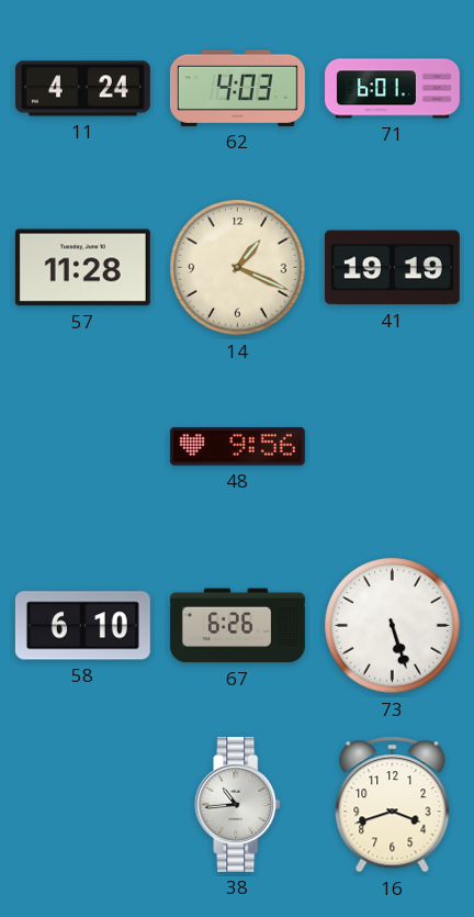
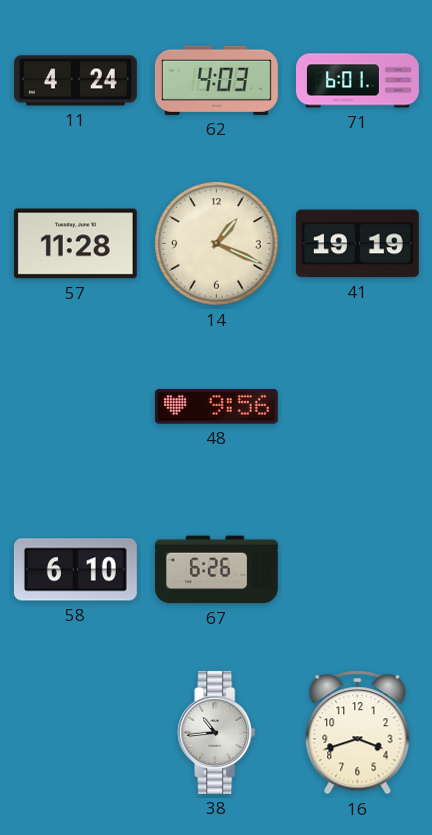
73: 5:27 -> none
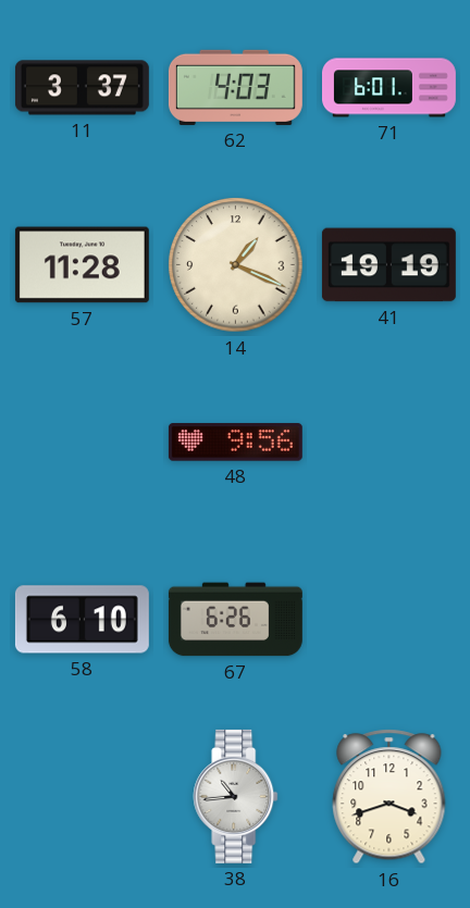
11: 4:24 -> 3:37
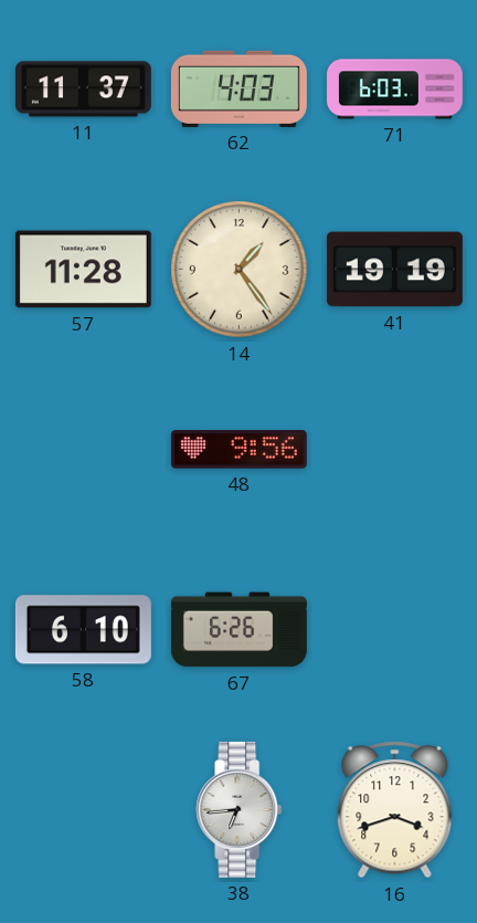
11: 3:37 -> 11:37
71: 6:01 -> 6:03
14: 1:19 -> 1:24
38: 10:44 -> 6:44
